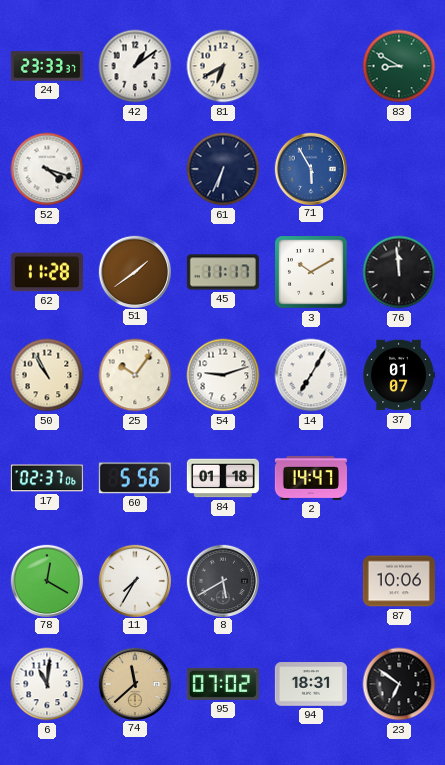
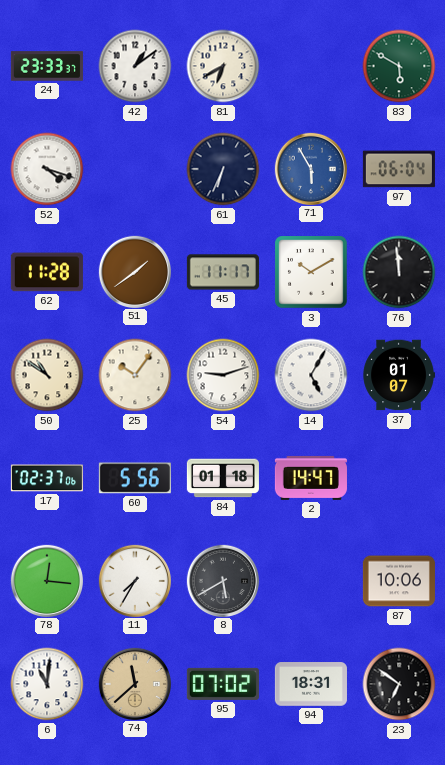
83: 8:50 -> 5:50
97: none -> 06:04
50: 10:55 -> 10:51
14: 7:05 -> 5:05
78: 12:20 -> 12:16
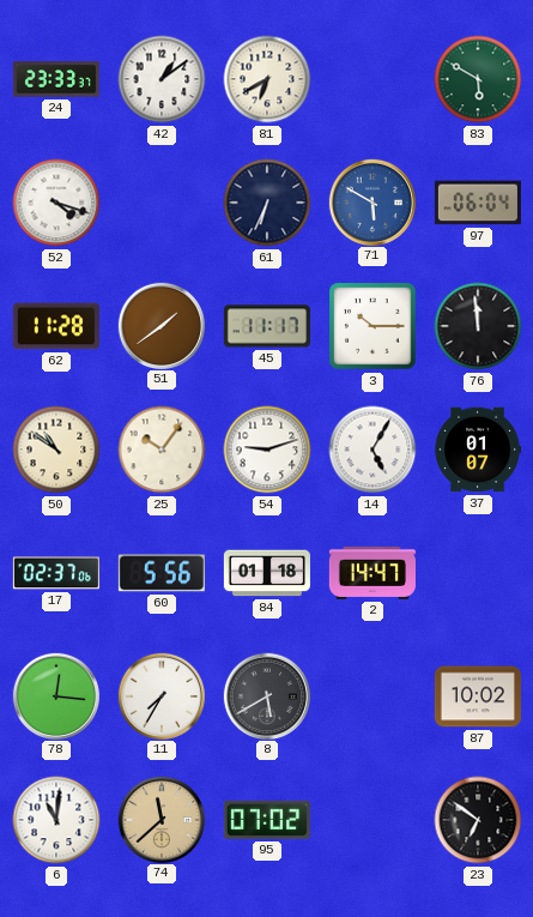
71: 5:55 -> 5:50
3: 10:10 -> 10:15
87: 10:06 -> 10:02
94: 18:31 -> none
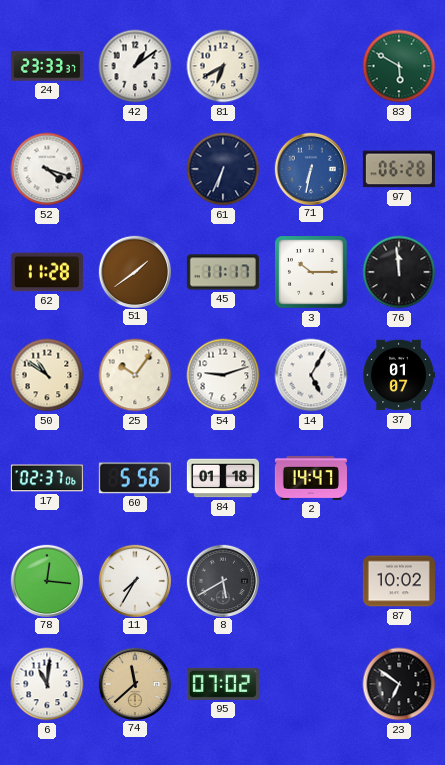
71: 5:50 -> 6:32
97: 06:04 -> 06:28
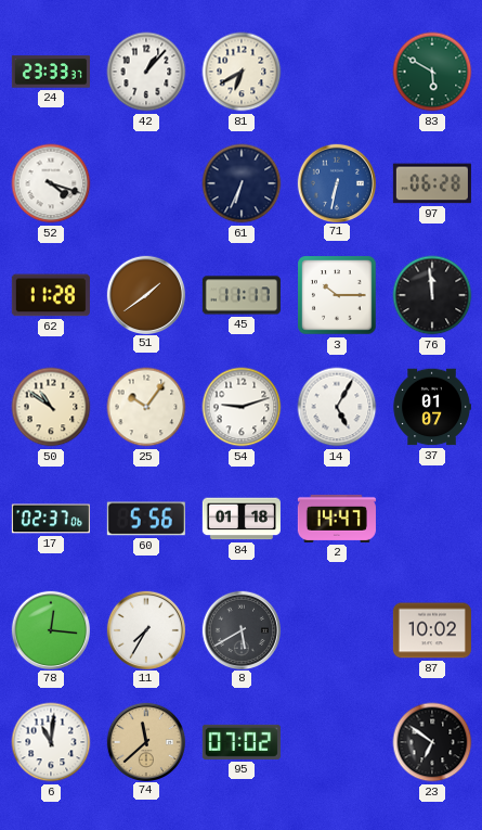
42: 1:09 -> 1:07
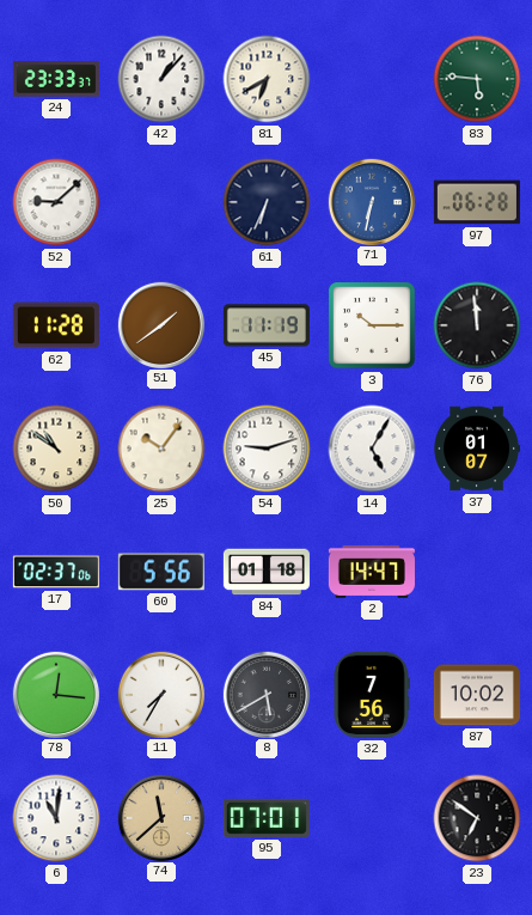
83: 5:50 -> 5:46
52: 4:18 -> 9:08
45: 11:17 -> 11:19
32: none -> 7:56
95: 07:02 -> 07:01
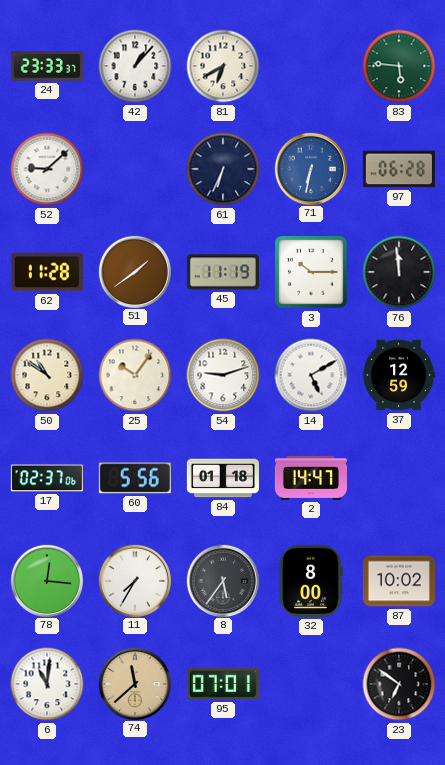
14: 5:05 -> 5:10
37: 01:07 -> 12:59
8: 5:40 -> 5:36
32: 7:56 -> 8:00
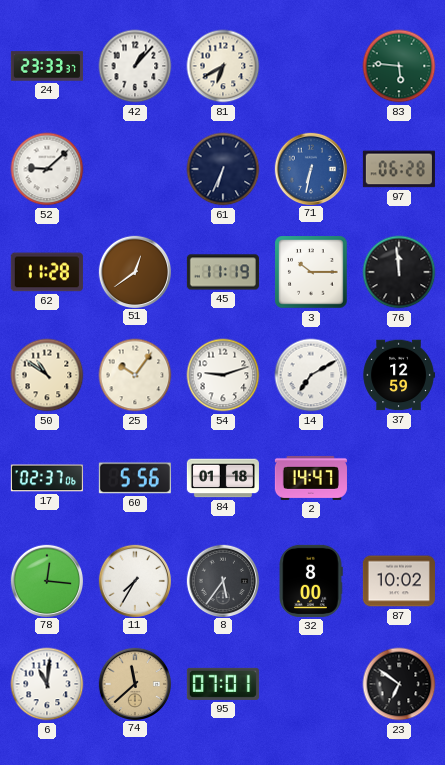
51: 1:39 -> 12:39
14: 5:10 -> 7:10
